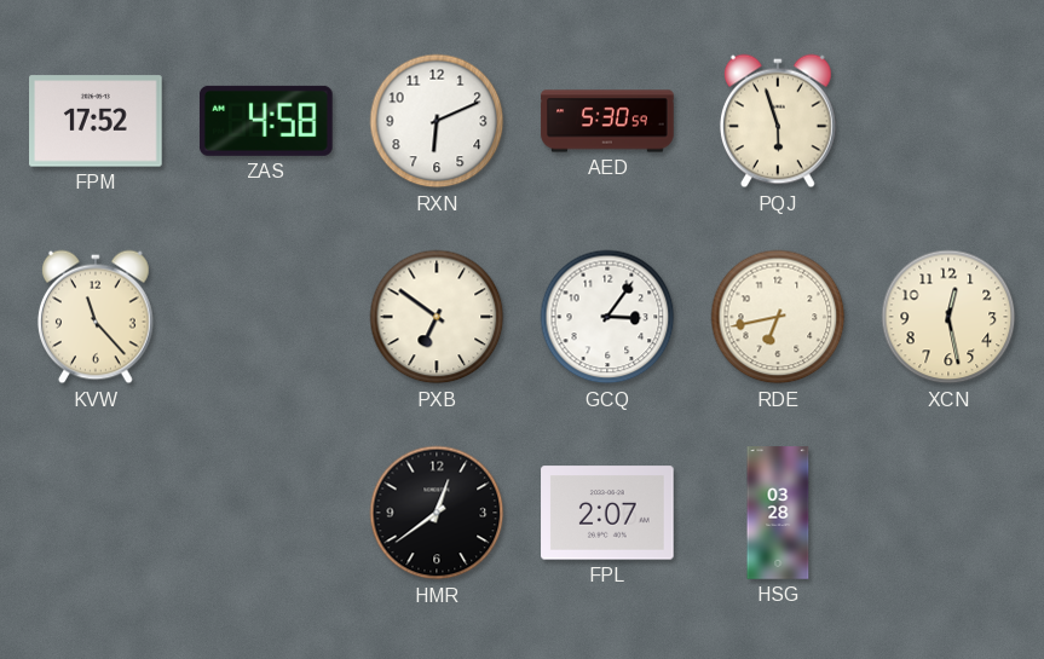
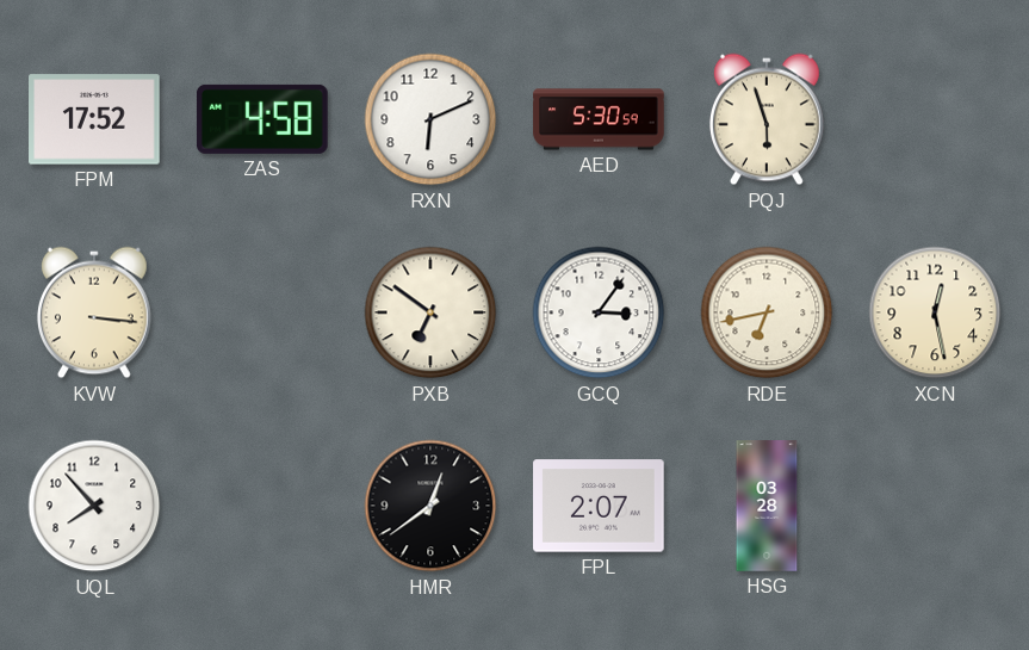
KVW: 11:23 -> 3:16
UQL: none -> 7:53
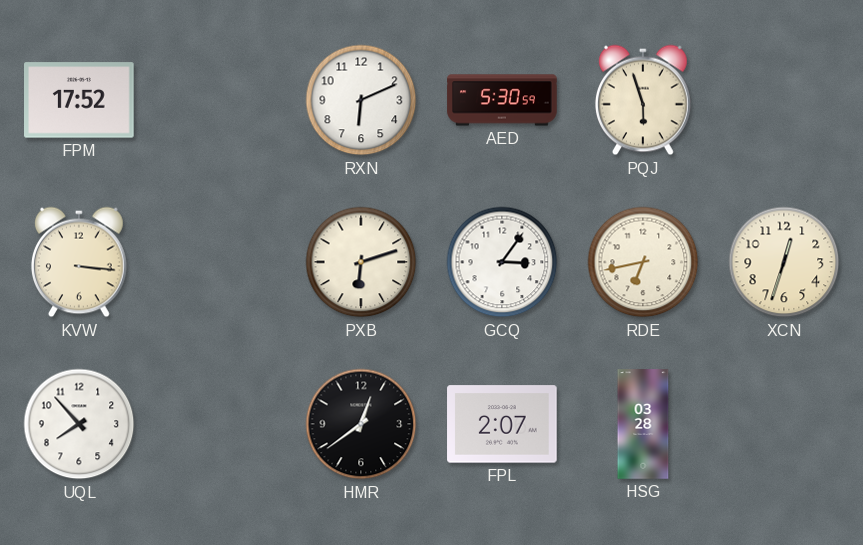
ZAS: 4:58 -> none
PXB: 6:51 -> 6:12
XCN: 12:28 -> 12:33
